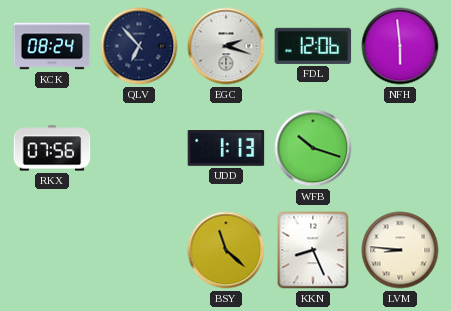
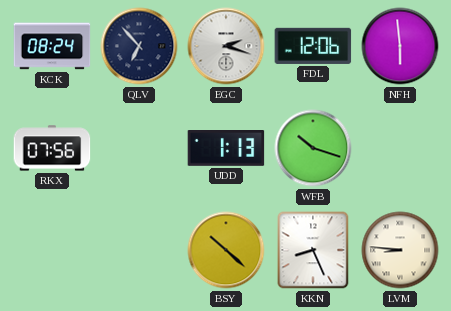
BSY: 11:22 -> 10:22
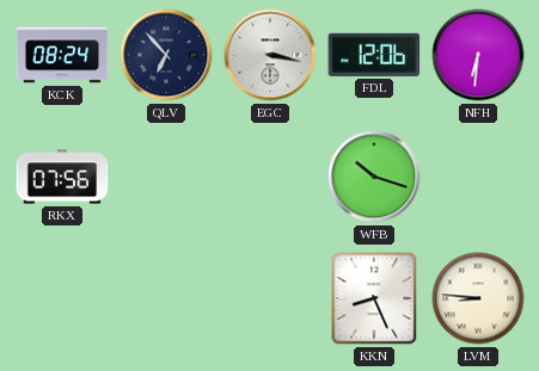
EGC: 2:18 -> 3:17
NFH: 5:59 -> 6:31
UDD: 1:13 -> none
BSY: 10:22 -> none
